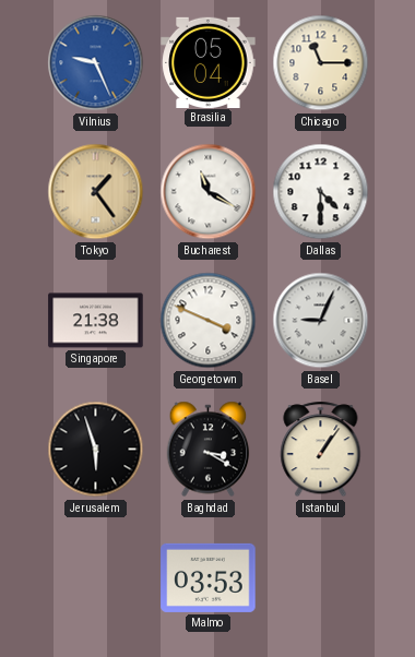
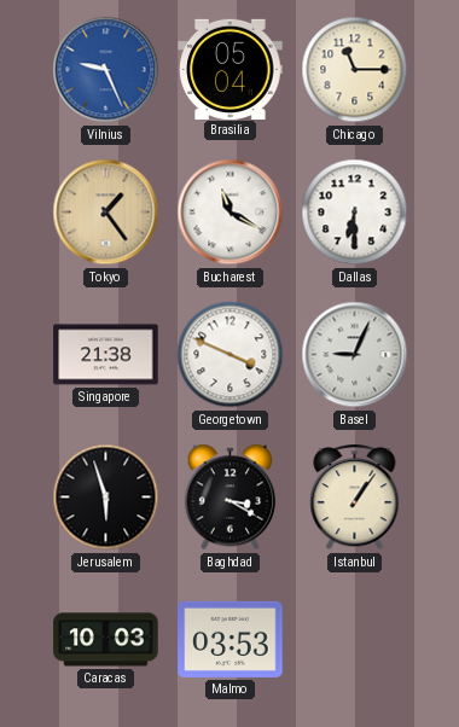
Dallas: 4:30 -> 6:30
Caracas: none -> 10:03
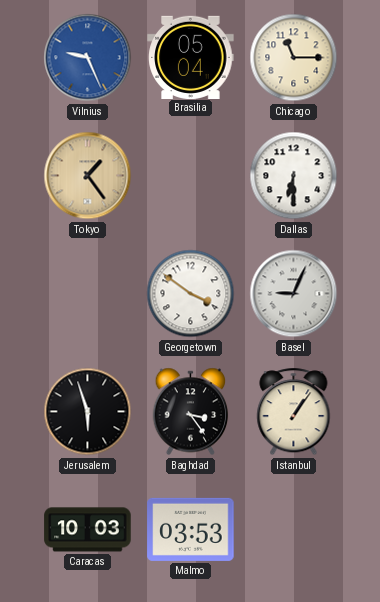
Bucharest: 11:20 -> none
Singapore: 21:38 -> none
Georgetown: 3:49 -> 3:51
Baghdad: 3:20 -> 3:24
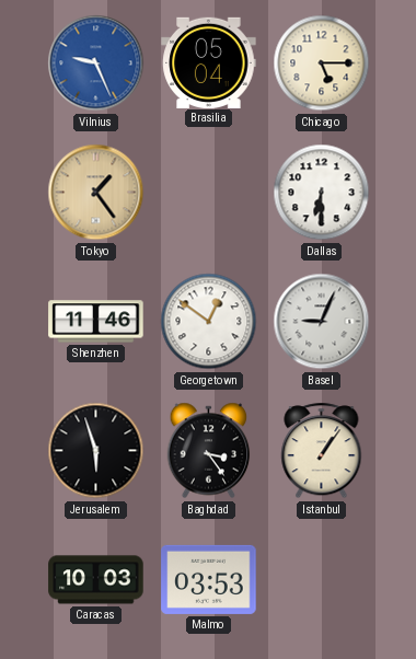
Chicago: 11:15 -> 5:15
Shenzhen: none -> 11:46
Georgetown: 3:51 -> 12:51
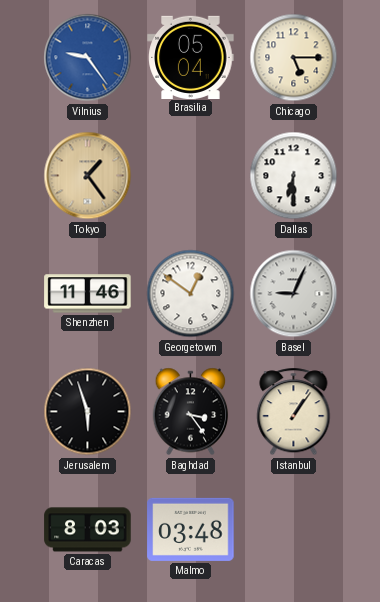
Vilnius: 9:26 -> 9:24
Caracas: 10:03 -> 8:03
Malmo: 03:53 -> 03:48
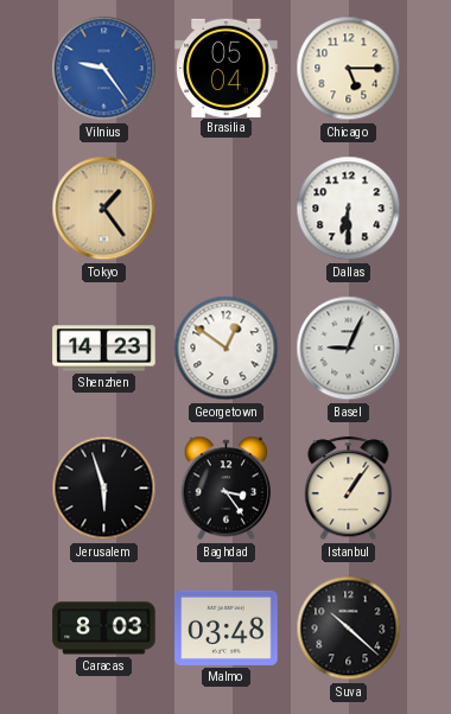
Shenzhen: 11:46 -> 14:23
Suva: none -> 10:22
